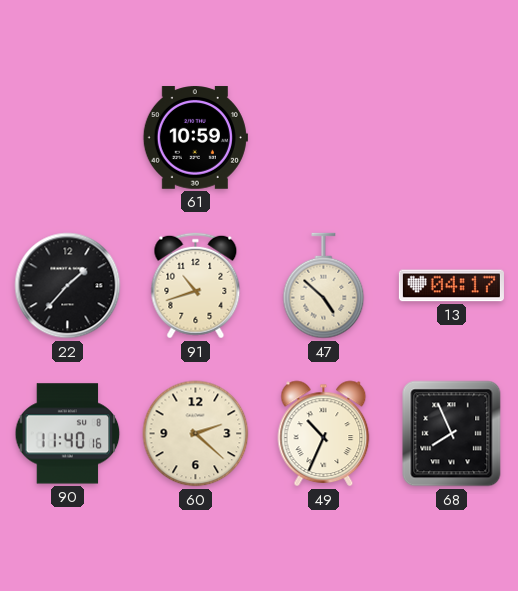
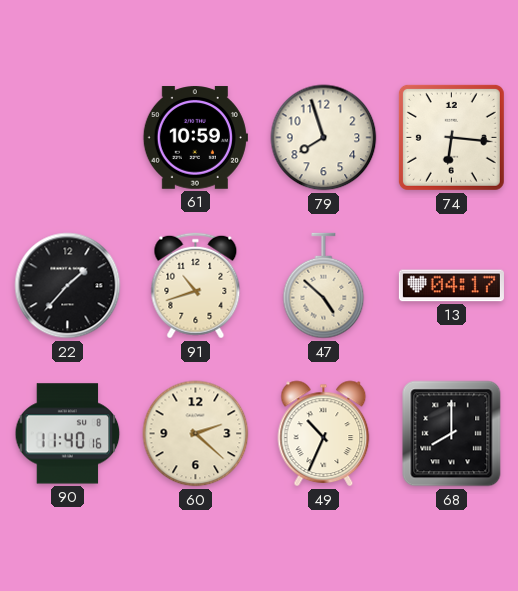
79: none -> 7:57
74: none -> 6:16
68: 7:56 -> 8:00
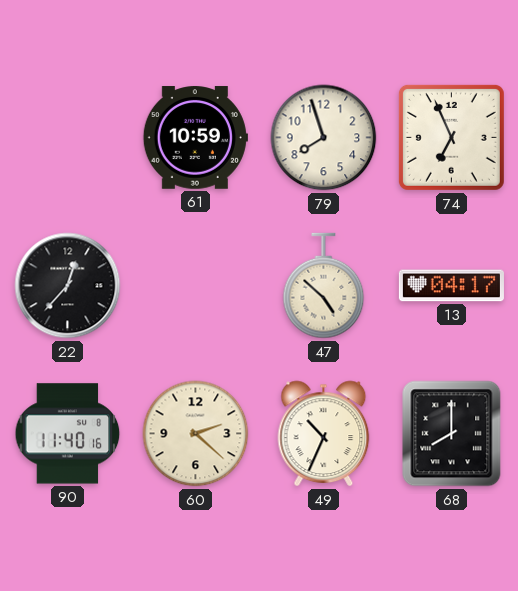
74: 6:16 -> 6:56
22: 1:37 -> 12:37
91: 10:42 -> none
